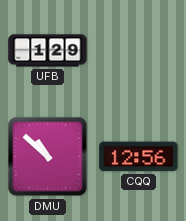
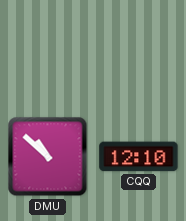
UFB: 1:29 -> none
CQQ: 12:56 -> 12:10
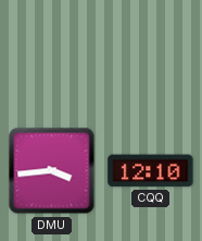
DMU: 10:52 -> 3:44
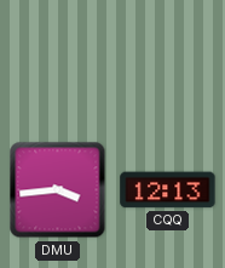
CQQ: 12:10 -> 12:13
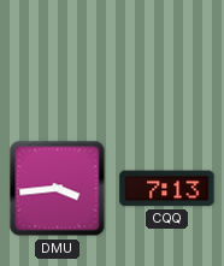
CQQ: 12:13 -> 7:13
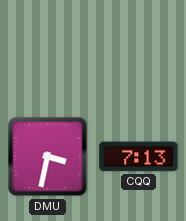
DMU: 3:44 -> 3:32
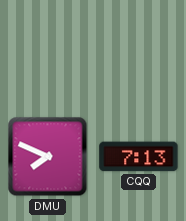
DMU: 3:32 -> 7:49
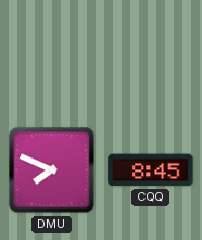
CQQ: 7:13 -> 8:45
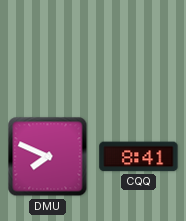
CQQ: 8:45 -> 8:41
